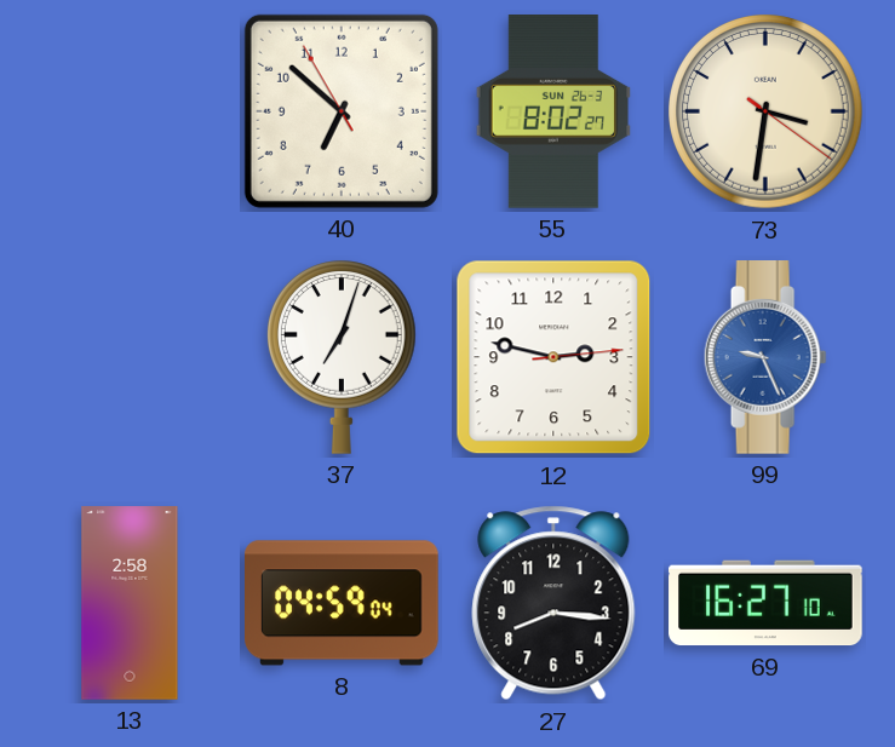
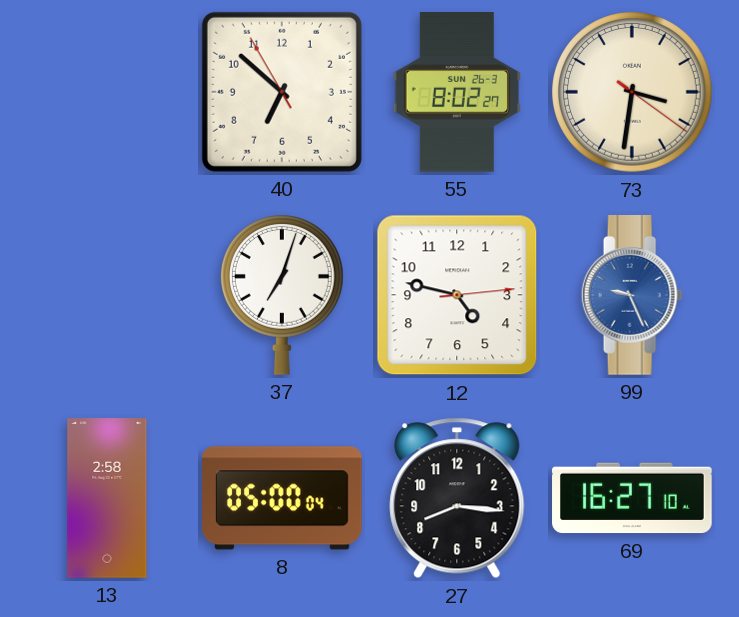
12: 2:47 -> 4:47
8: 04:59 -> 05:00
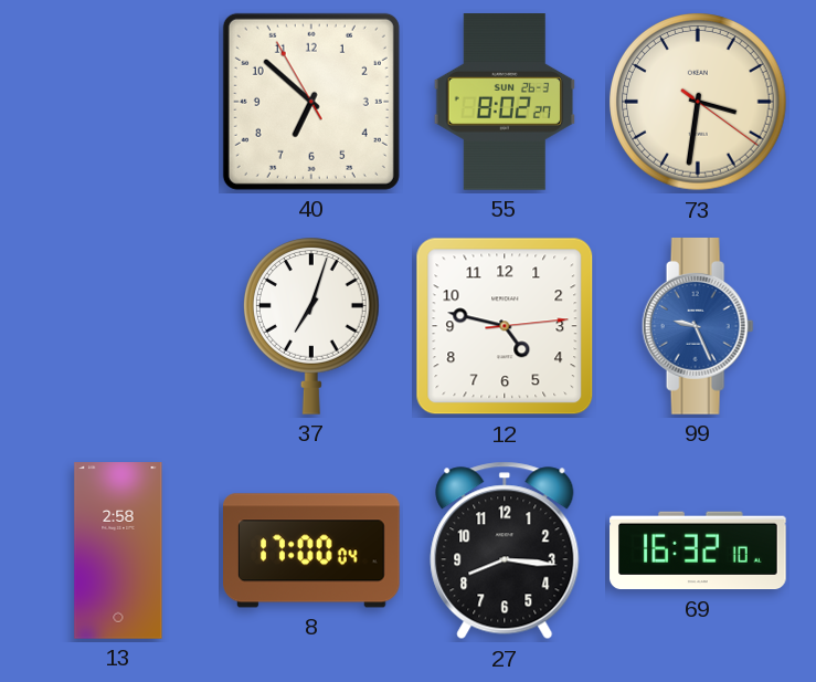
8: 05:00 -> 17:00
69: 16:27 -> 16:32
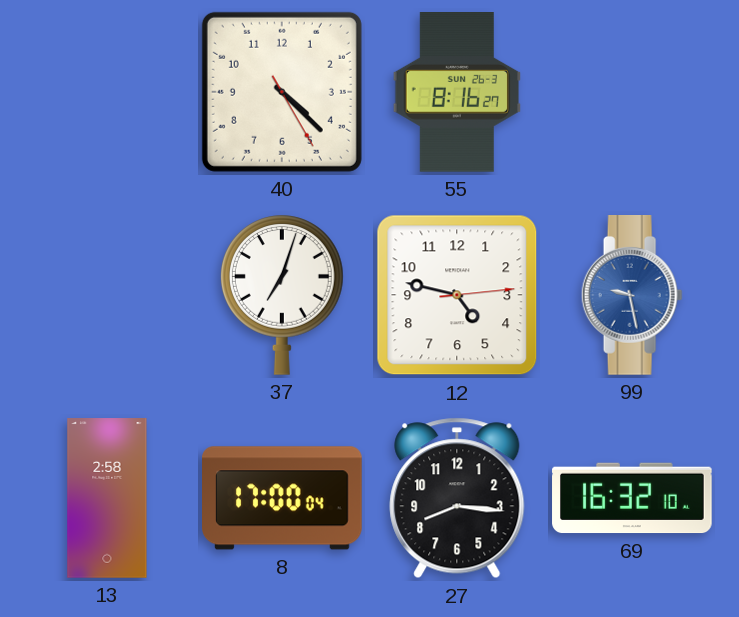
40: 6:51 -> 4:22
55: 8:02 -> 8:16
73: 3:31 -> none
99: 9:26 -> 9:28
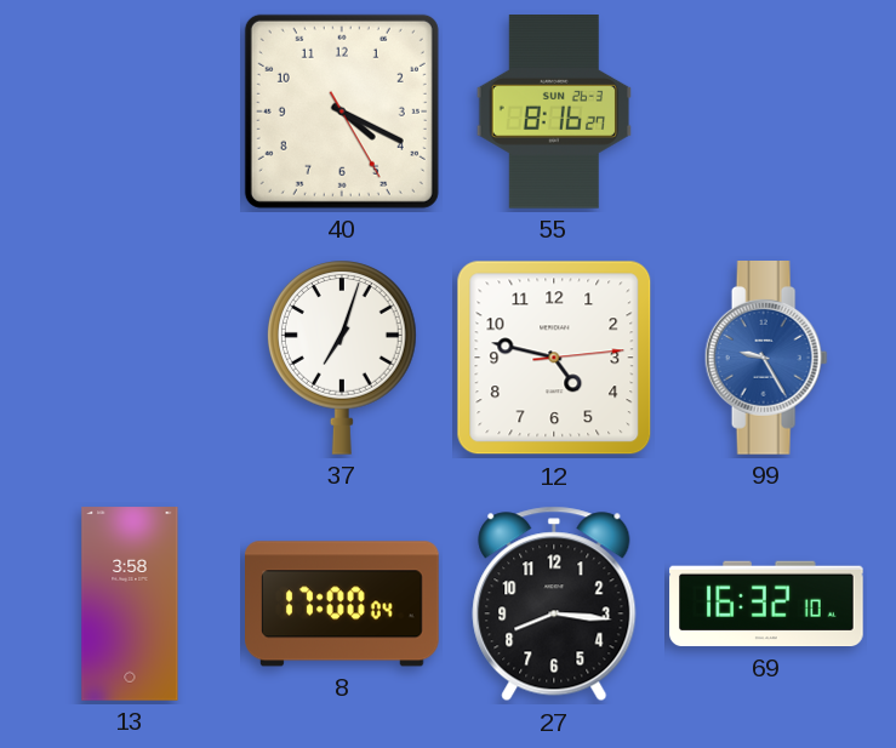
40: 4:22 -> 4:19
99: 9:28 -> 9:25
13: 2:58 -> 3:58
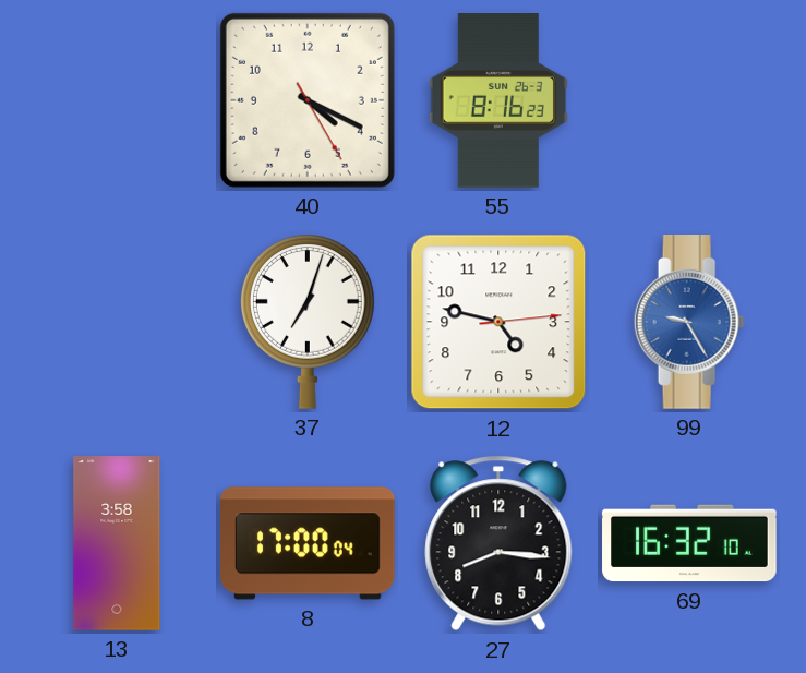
55: 8:16:27 -> 8:16:23
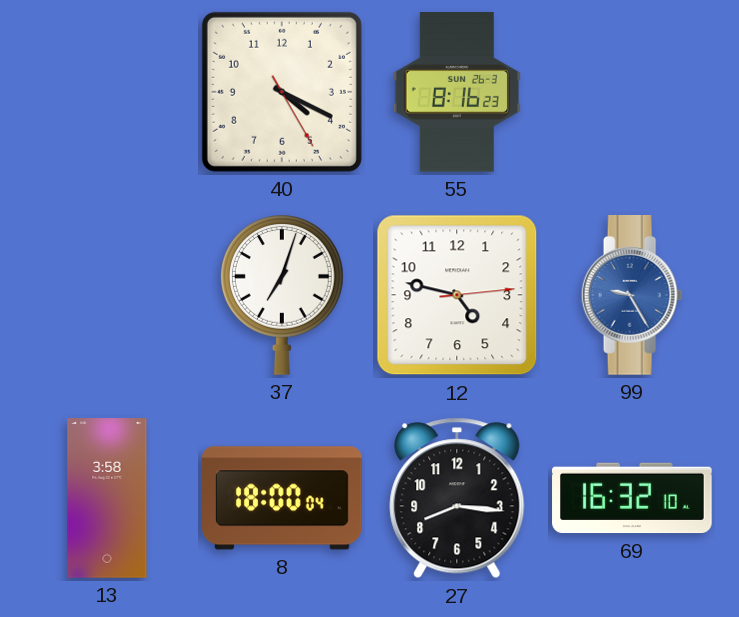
8: 17:00 -> 18:00
